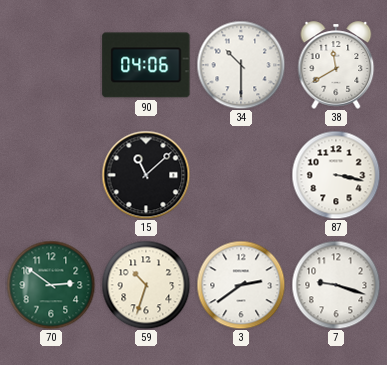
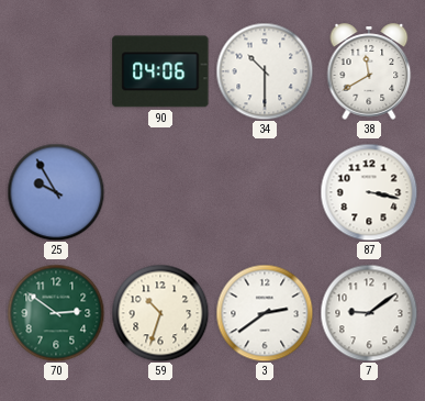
25: none -> 9:55
15: 11:08 -> none
7: 9:18 -> 9:09
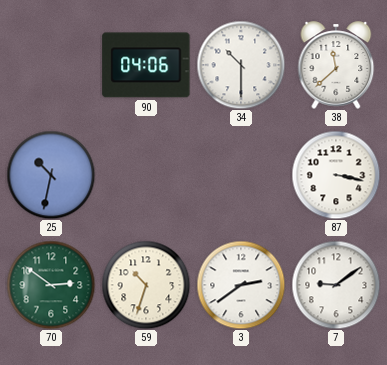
38: 11:40 -> 11:38
25: 9:55 -> 10:32
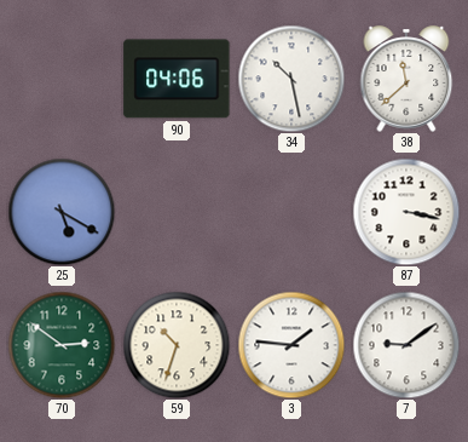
34: 10:30 -> 10:28
25: 10:32 -> 5:20
3: 2:39 -> 1:46
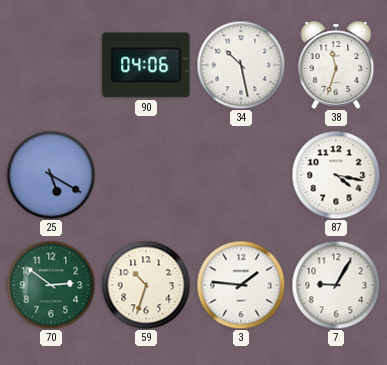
38: 11:38 -> 11:33
87: 3:17 -> 4:17
7: 9:09 -> 9:05
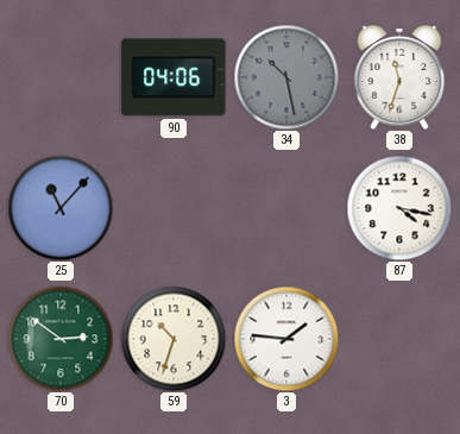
34 dial: white -> grey
25: 5:20 -> 11:07
7: 9:05 -> none
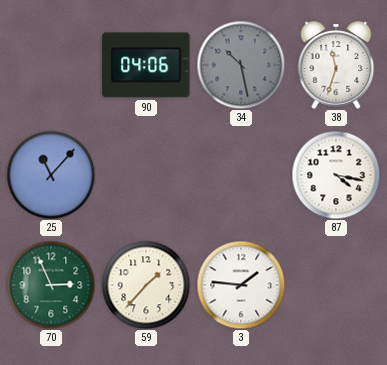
70: 2:51 -> 2:56
59: 10:33 -> 1:37
